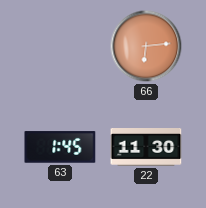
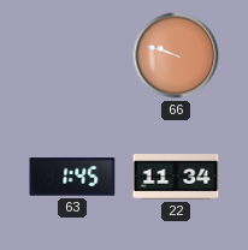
66: 6:14 -> 9:48
22: 11:30 -> 11:34
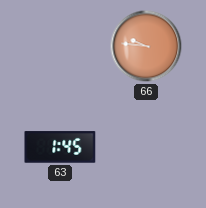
66: 9:48 -> 9:46
22: 11:34 -> none
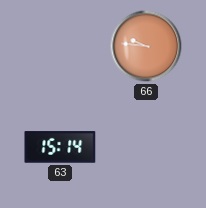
63: 1:45 -> 15:14
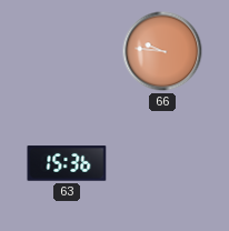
63: 15:14 -> 15:36
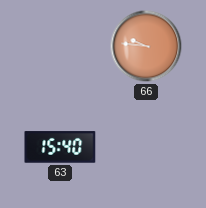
63: 15:36 -> 15:40
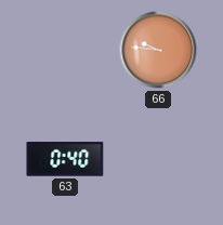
63: 15:40 -> 0:40
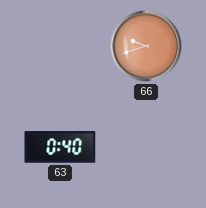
66: 9:46 -> 9:42
